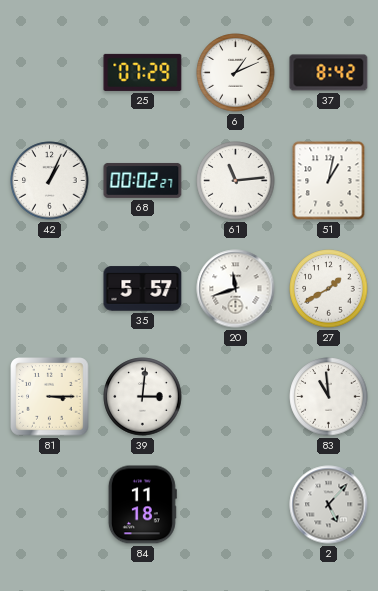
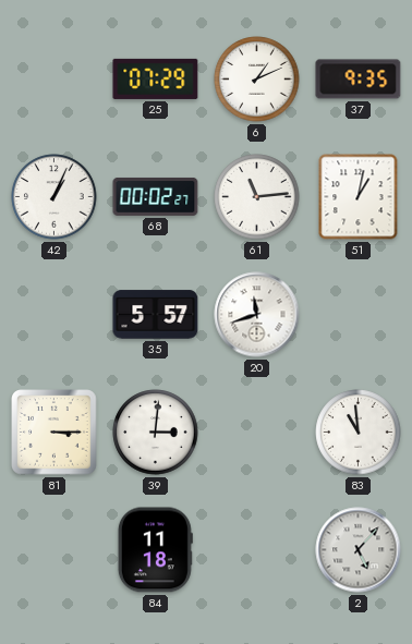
37: 8:42 -> 9:35
27: 1:40 -> none
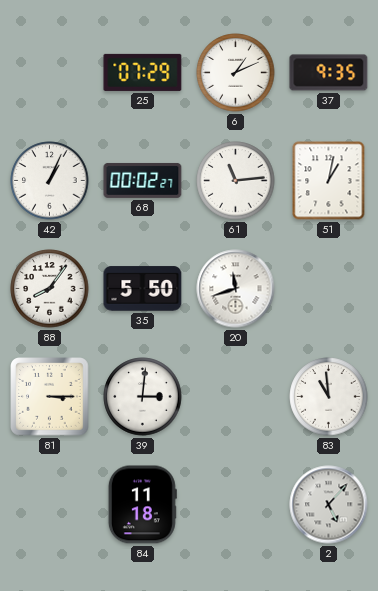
88: none -> 8:06
35: 5:57 -> 5:50
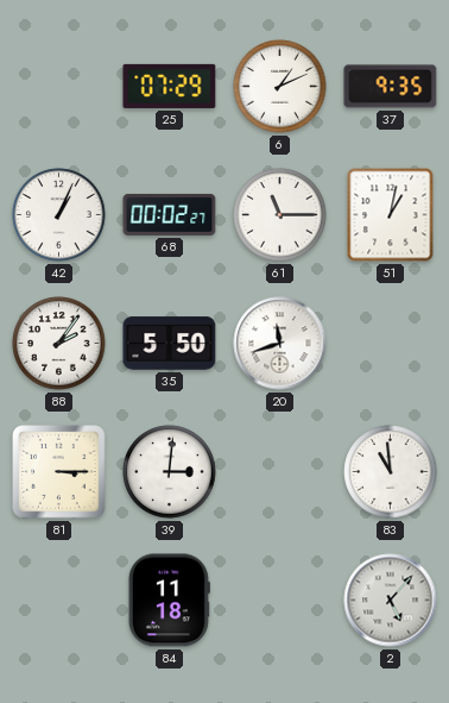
61: 11:14 -> 11:15
88: 8:06 -> 2:06
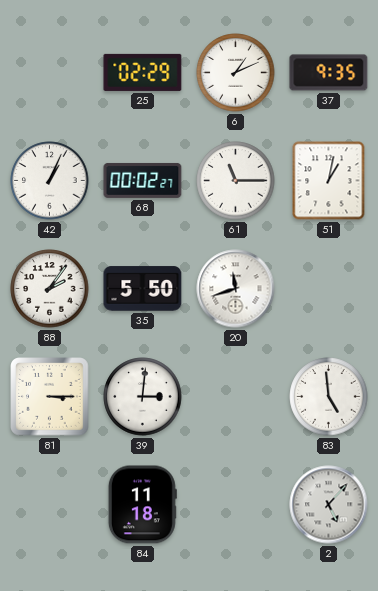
25: 07:29 -> 02:29
83: 10:59 -> 4:59
